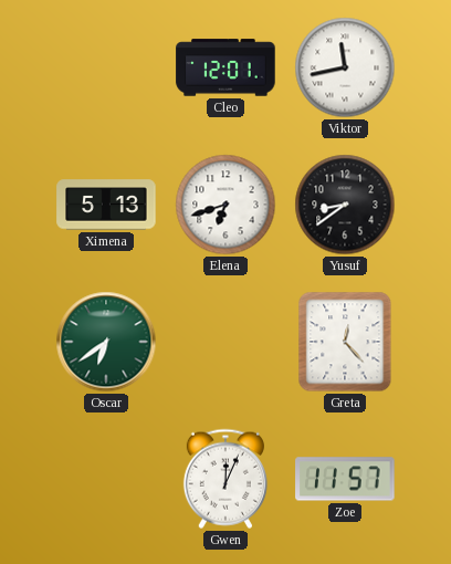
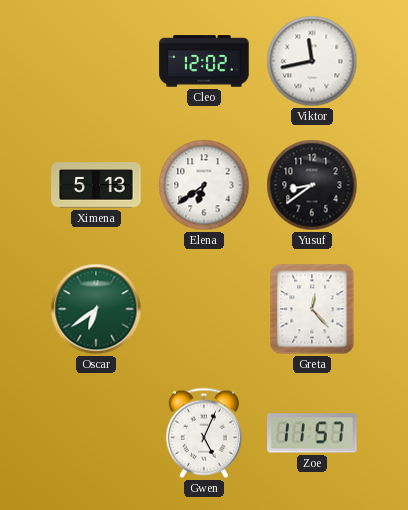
Cleo: 12:01 -> 12:02
Elena: 6:42 -> 6:39
Gwen: 12:04 -> 5:04
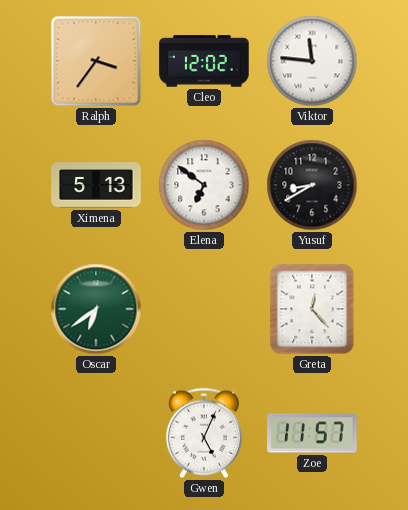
Ralph: none -> 3:36
Viktor: 11:43 -> 11:46
Elena: 6:39 -> 6:51
Yusuf: 8:39 -> 8:40
